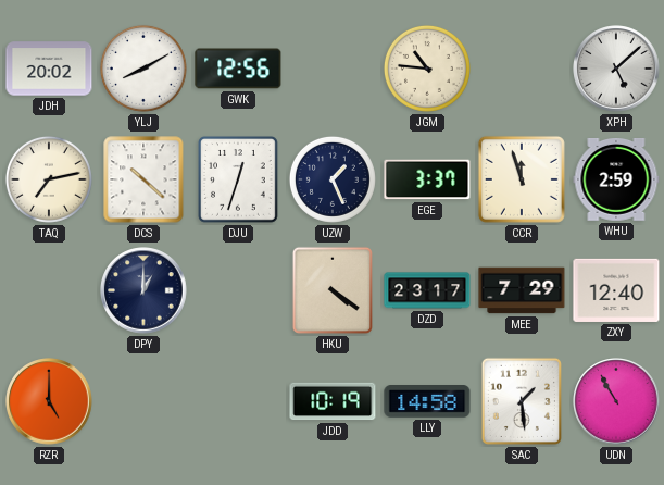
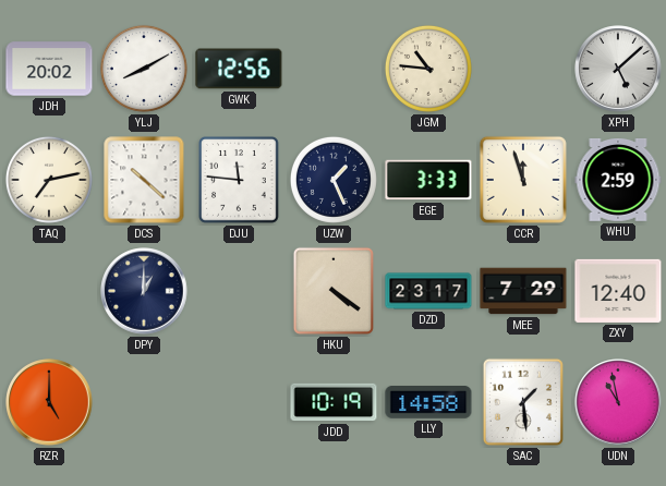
DJU: 12:33 -> 11:46
EGE: 3:37 -> 3:33
UDN: 10:55 -> 10:58
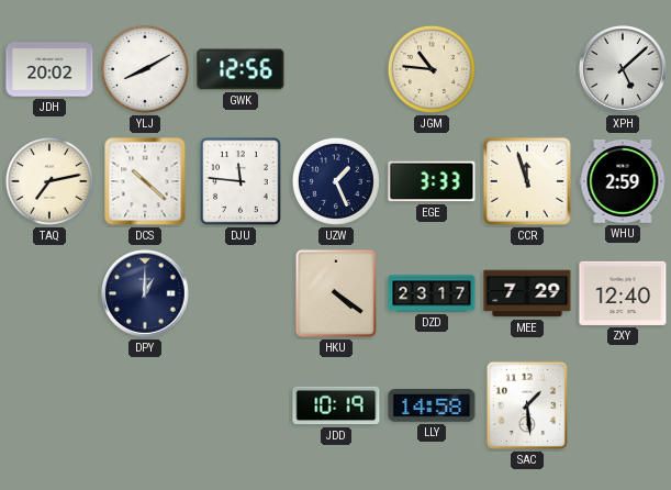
RZR: 5:00 -> none
UDN: 10:58 -> none
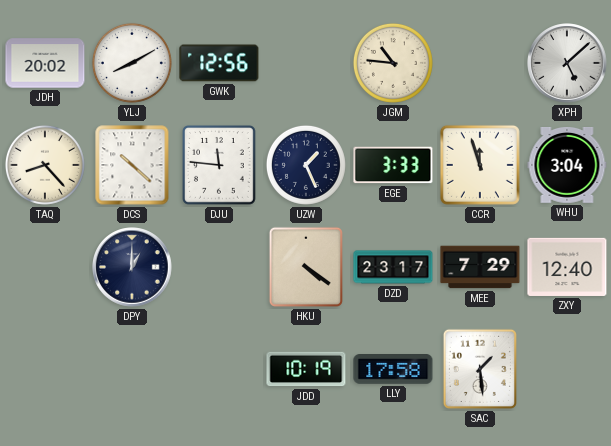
TAQ: 7:13 -> 8:23
WHU: 2:59 -> 3:04
LLY: 14:58 -> 17:58
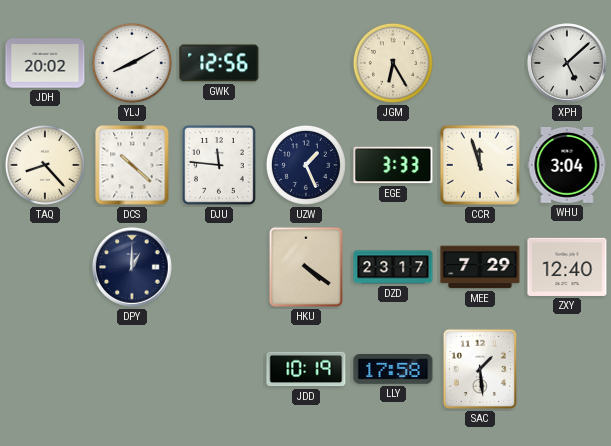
JGM: 10:46 -> 6:25
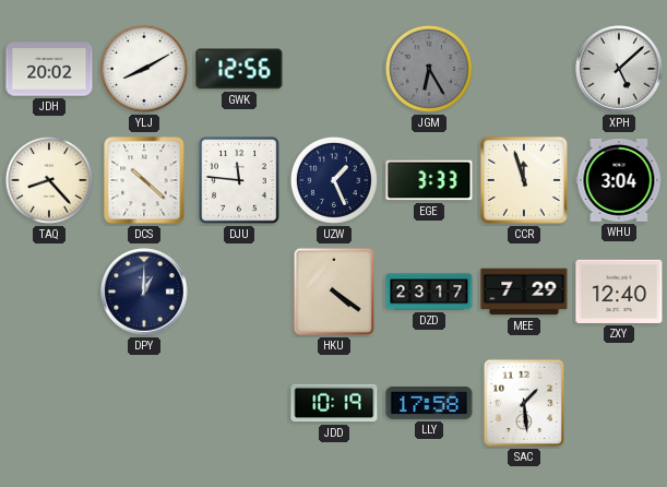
JGM dial: cream -> grey
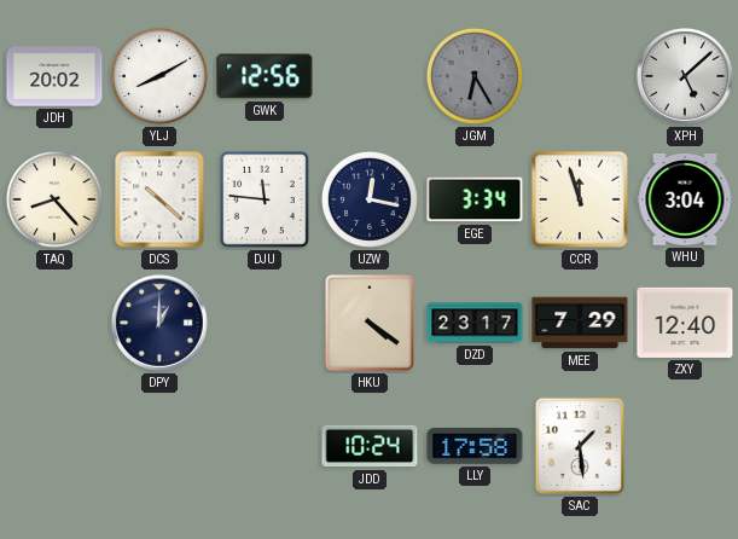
UZW: 1:26 -> 12:17
EGE: 3:33 -> 3:34
JDD: 10:19 -> 10:24
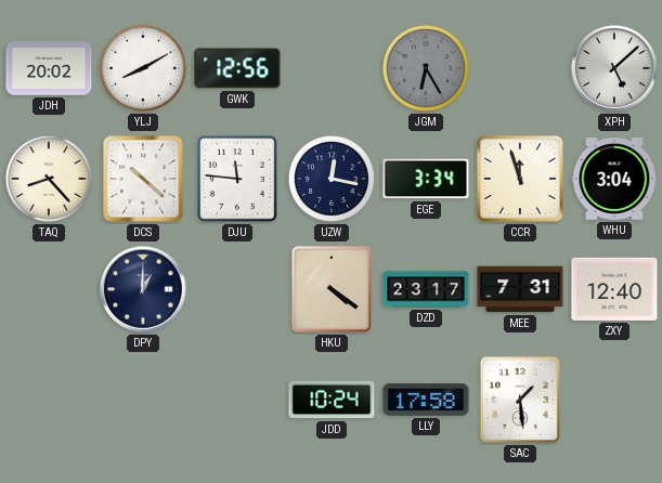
MEE: 7:29 -> 7:31
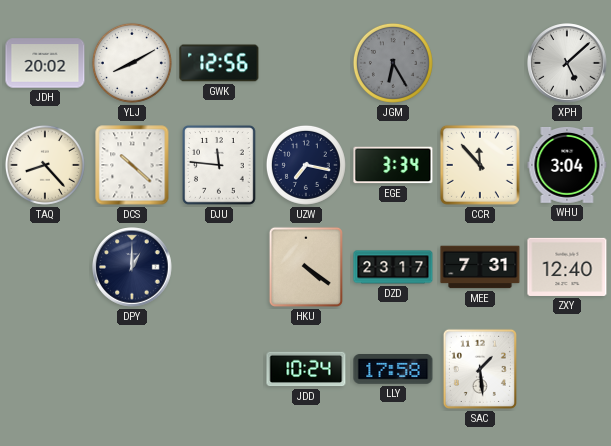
UZW: 12:17 -> 7:17
CCR: 11:57 -> 11:53
